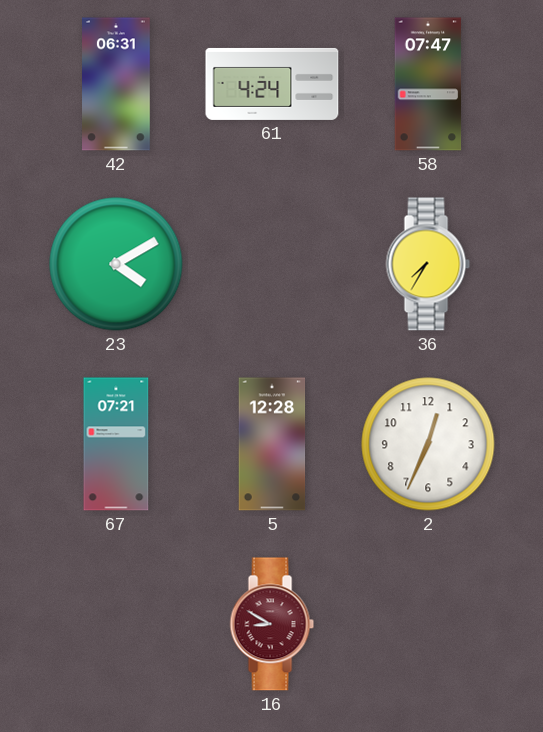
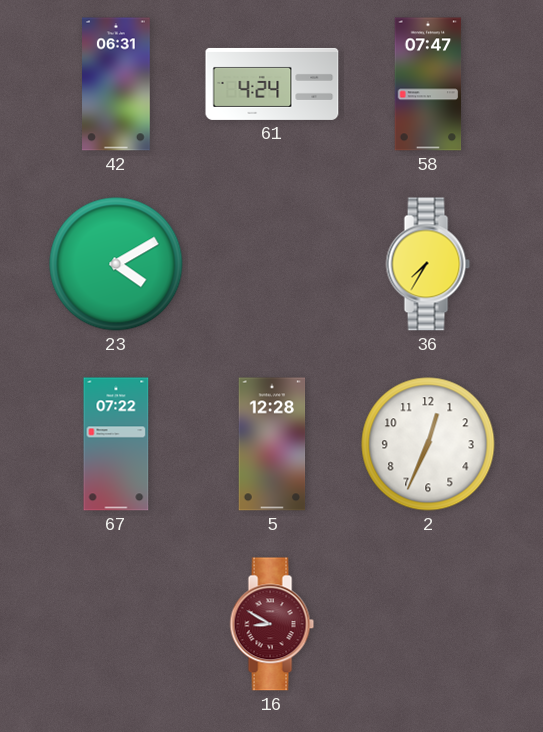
67: 07:21 -> 07:22
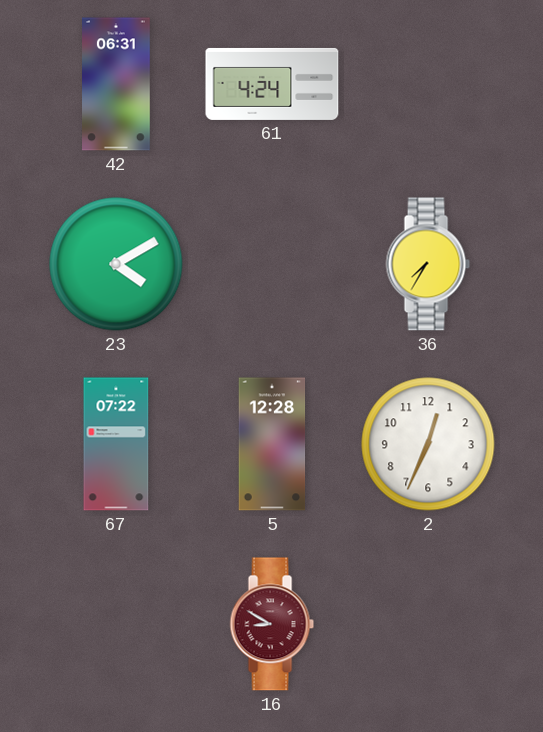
58: 07:47 -> none
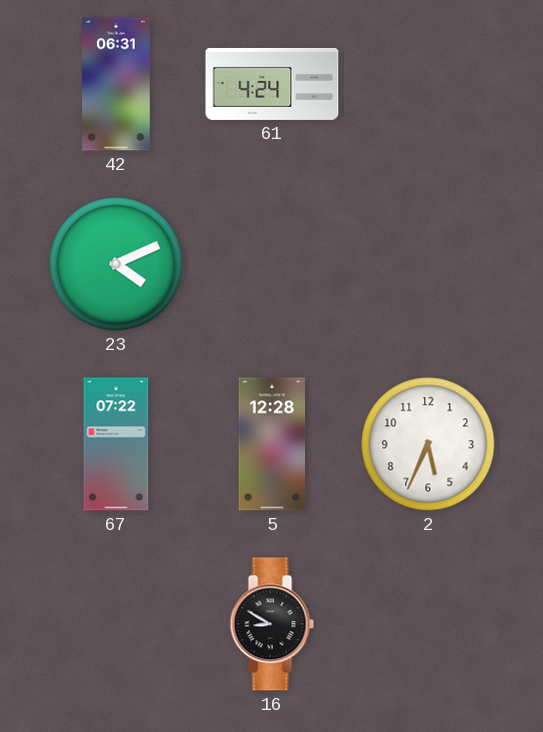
23: 4:10 -> 4:11
36: 7:35 -> none
2: 12:34 -> 5:34
16 dial: burgundy -> black
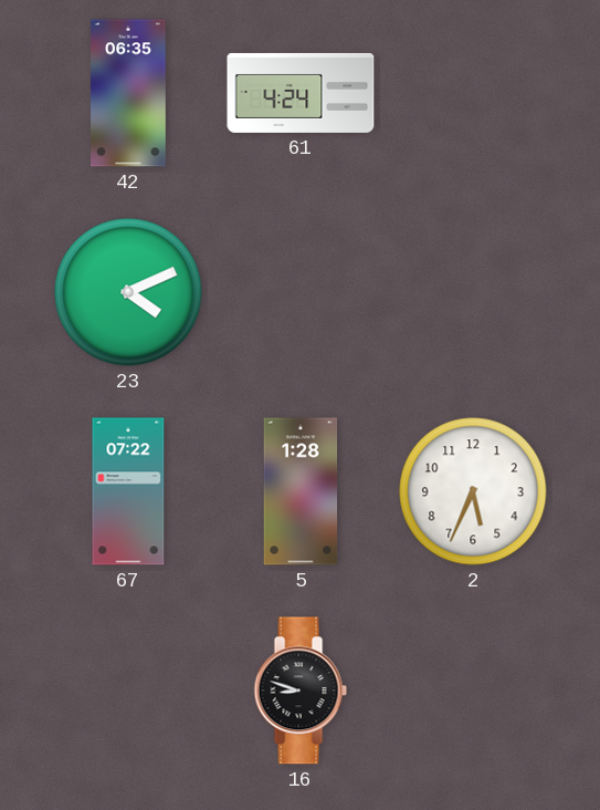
42: 06:31 -> 06:35
5: 12:28 -> 1:28
16: 8:50 -> 8:48
